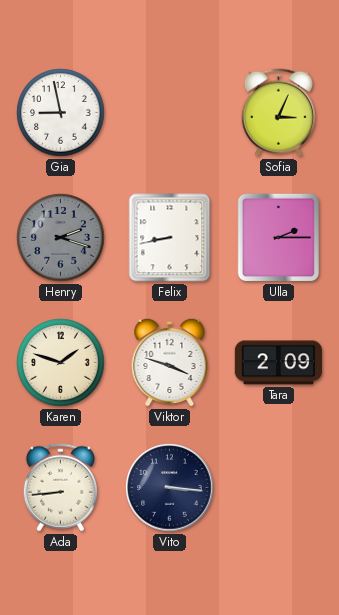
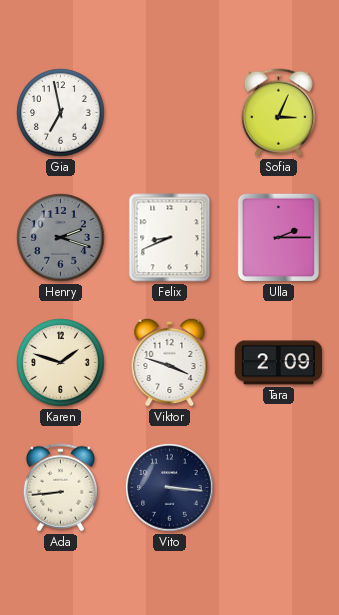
Gia: 8:58 -> 6:58
Felix: 8:43 -> 8:41
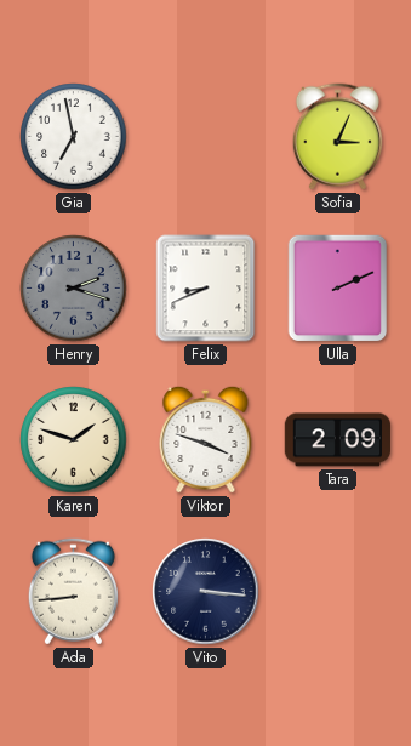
Ulla: 2:15 -> 2:11
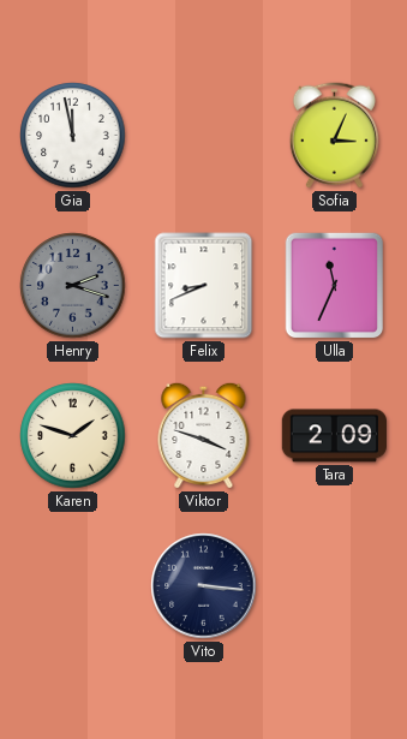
Gia: 6:58 -> 11:58
Ulla: 2:11 -> 11:34
Ada: 8:44 -> none
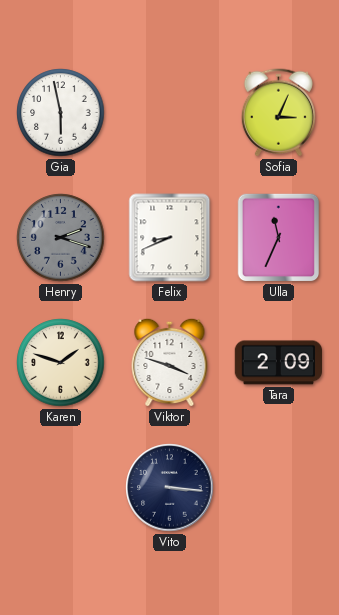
Gia: 11:58 -> 5:58
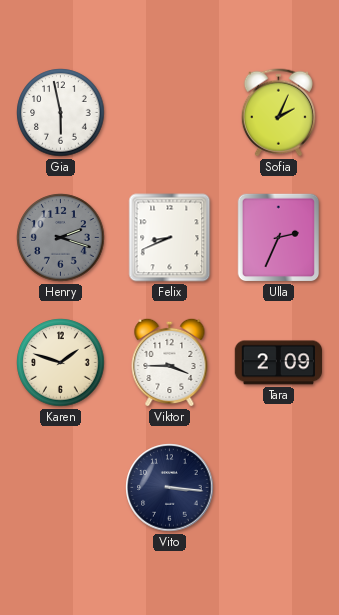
Sofia: 3:04 -> 2:04
Ulla: 11:34 -> 2:34
Viktor: 3:48 -> 3:45
